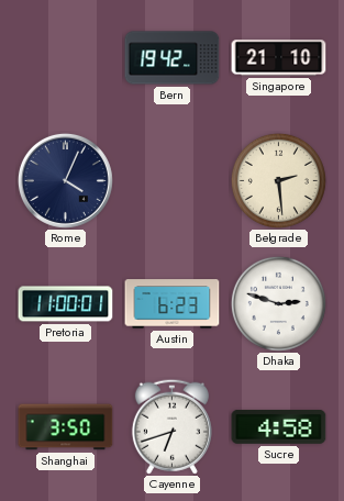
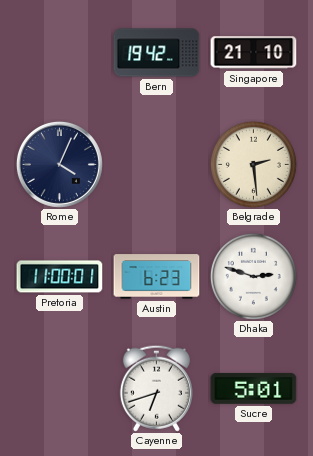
Shanghai: 3:50 -> none
Sucre: 4:58 -> 5:01
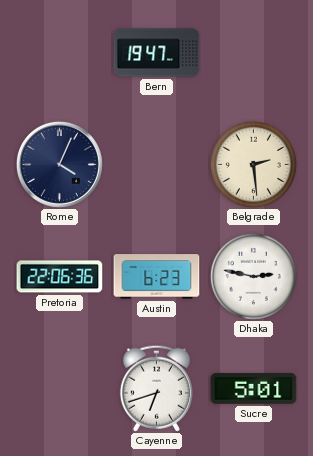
Bern: 19:42 -> 19:47
Singapore: 21:10 -> none
Pretoria: 11:00 -> 22:06
Dhaka: 2:48 -> 2:47
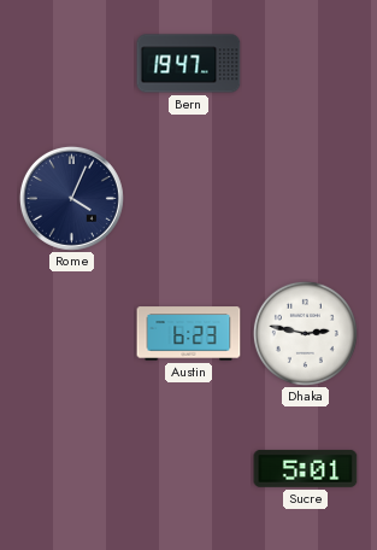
Belgrade: 2:29 -> none
Pretoria: 22:06 -> none
Cayenne: 6:42 -> none
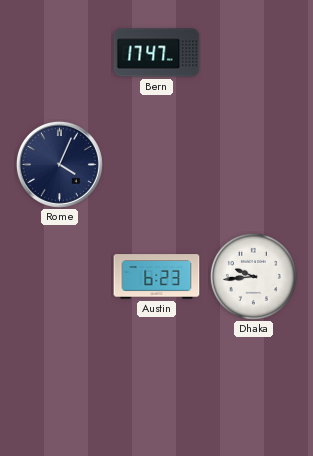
Bern: 19:47 -> 17:47
Dhaka: 2:47 -> 9:44
Sucre: 5:01 -> none
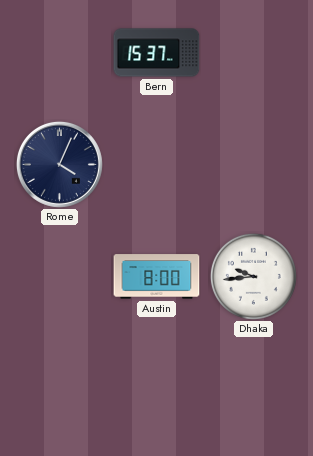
Bern: 17:47 -> 15:37
Austin: 6:23 -> 8:00
